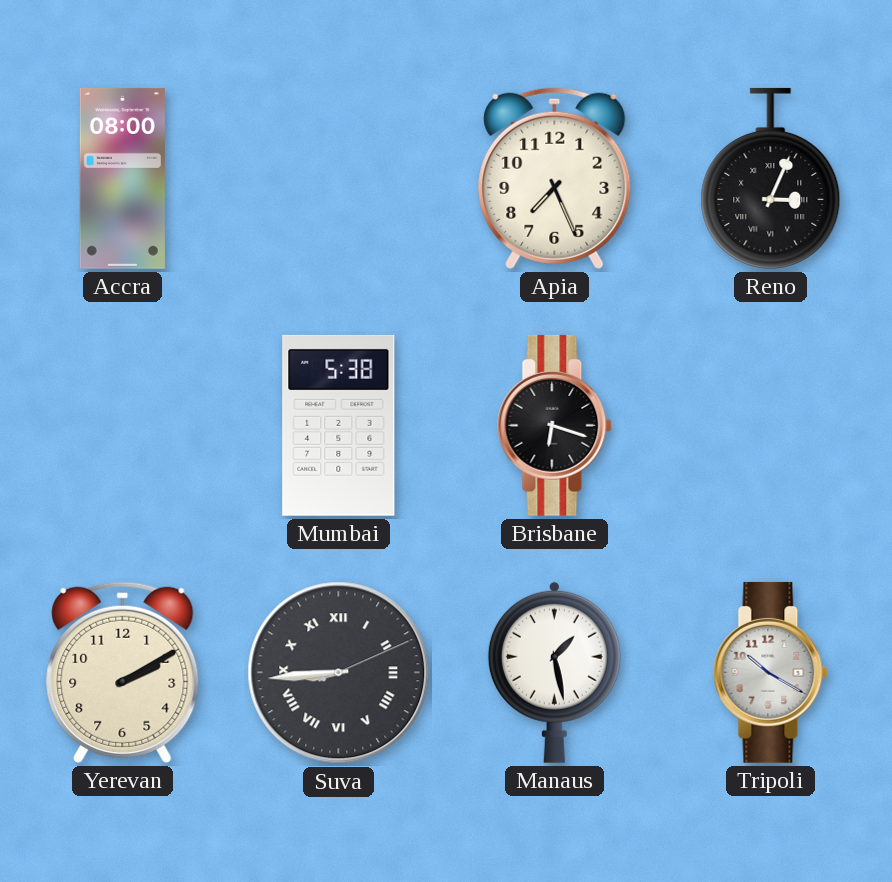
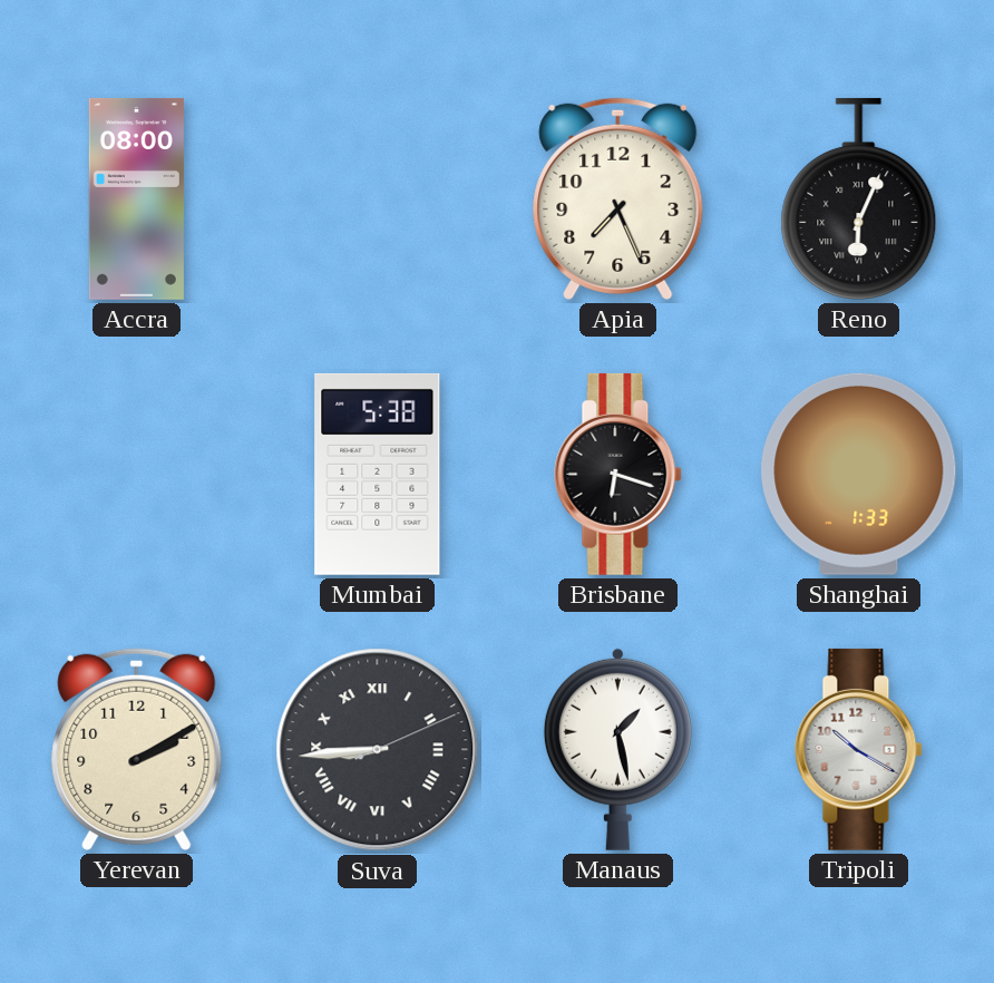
Reno: 3:04 -> 6:04
Shanghai: none -> 1:33
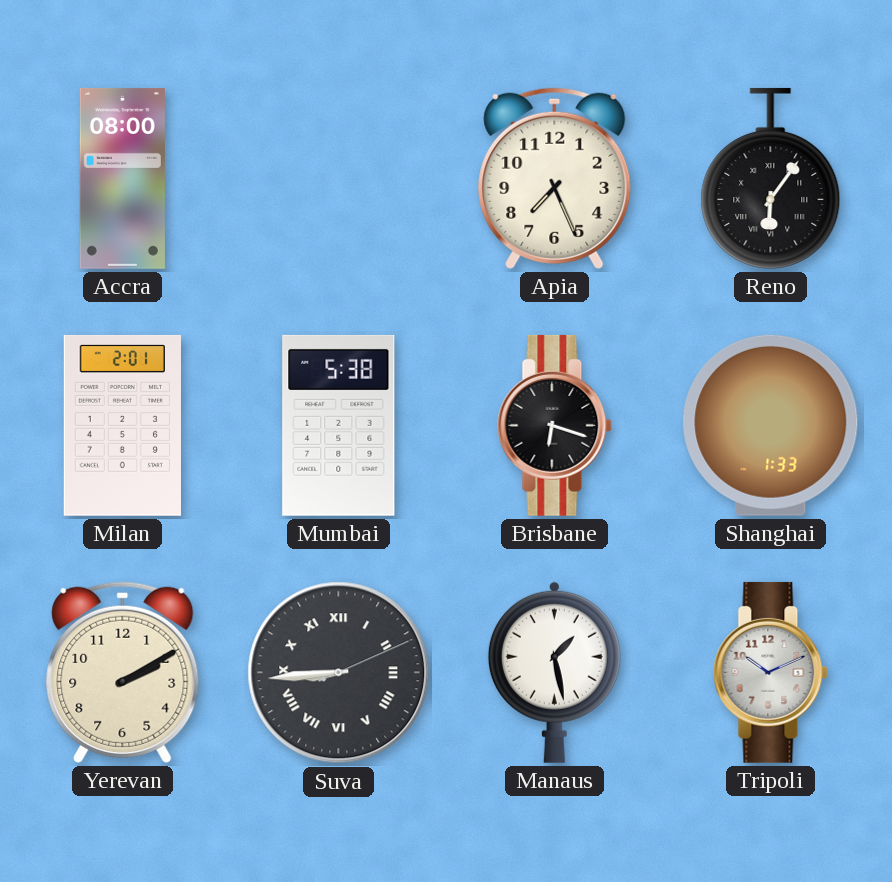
Reno: 6:04 -> 6:06
Milan: none -> 2:01
Tripoli: 10:20 -> 10:11
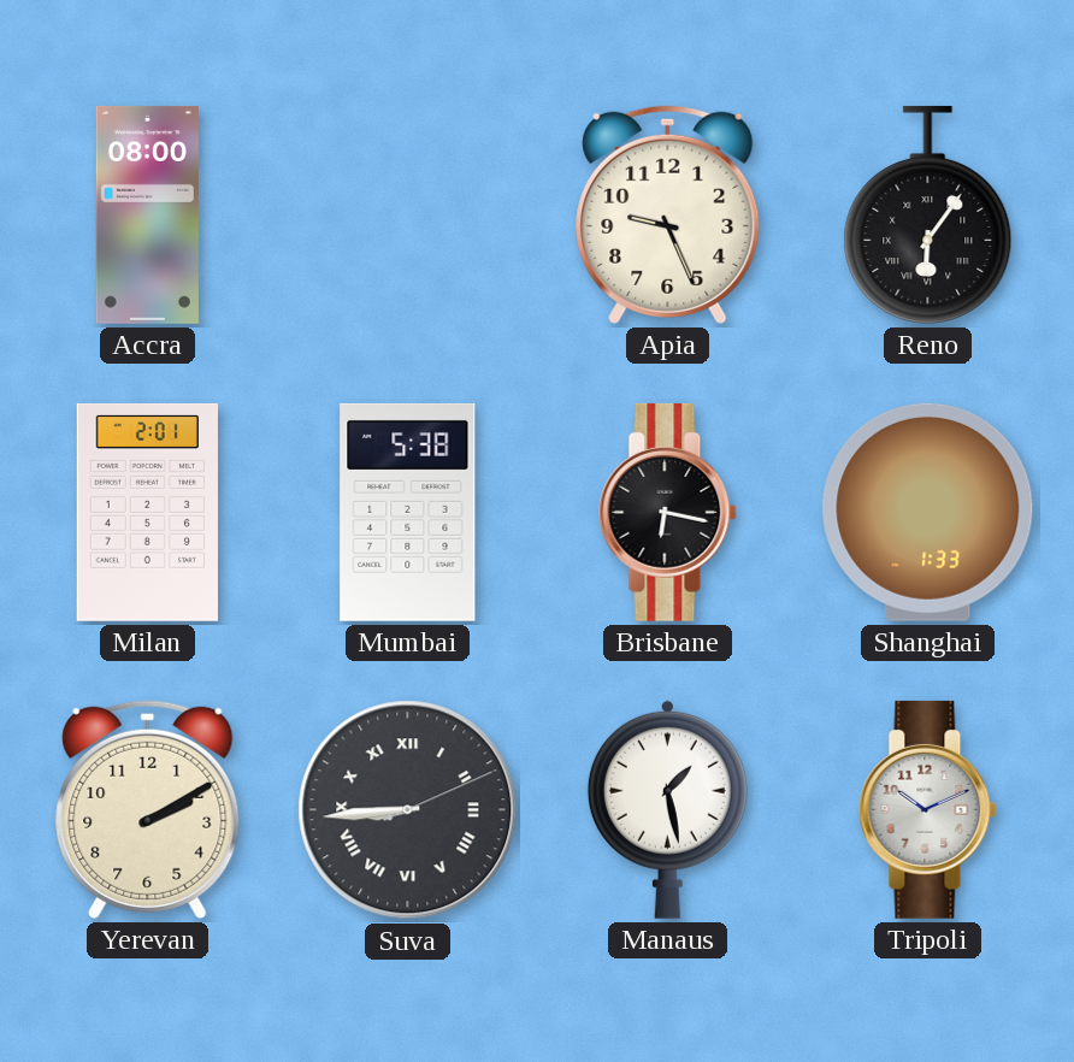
Apia: 7:26 -> 9:26
Brisbane: 6:18 -> 6:17
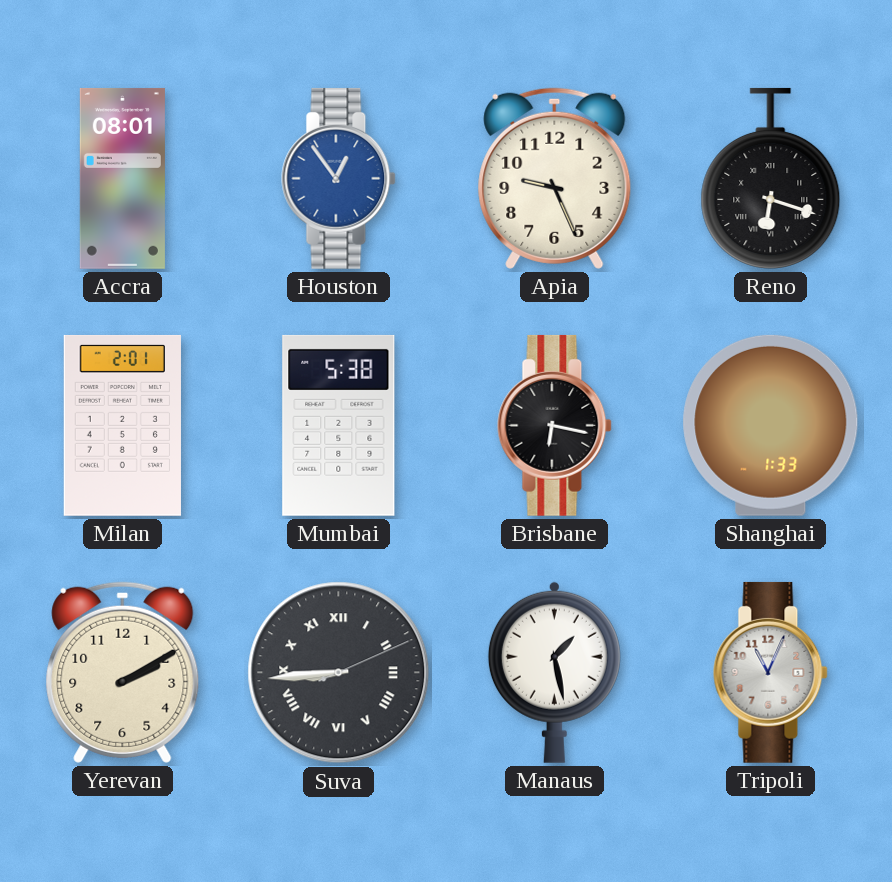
Accra: 08:00 -> 08:01
Houston: none -> 12:54
Reno: 6:06 -> 6:18
Tripoli: 10:11 -> 11:04
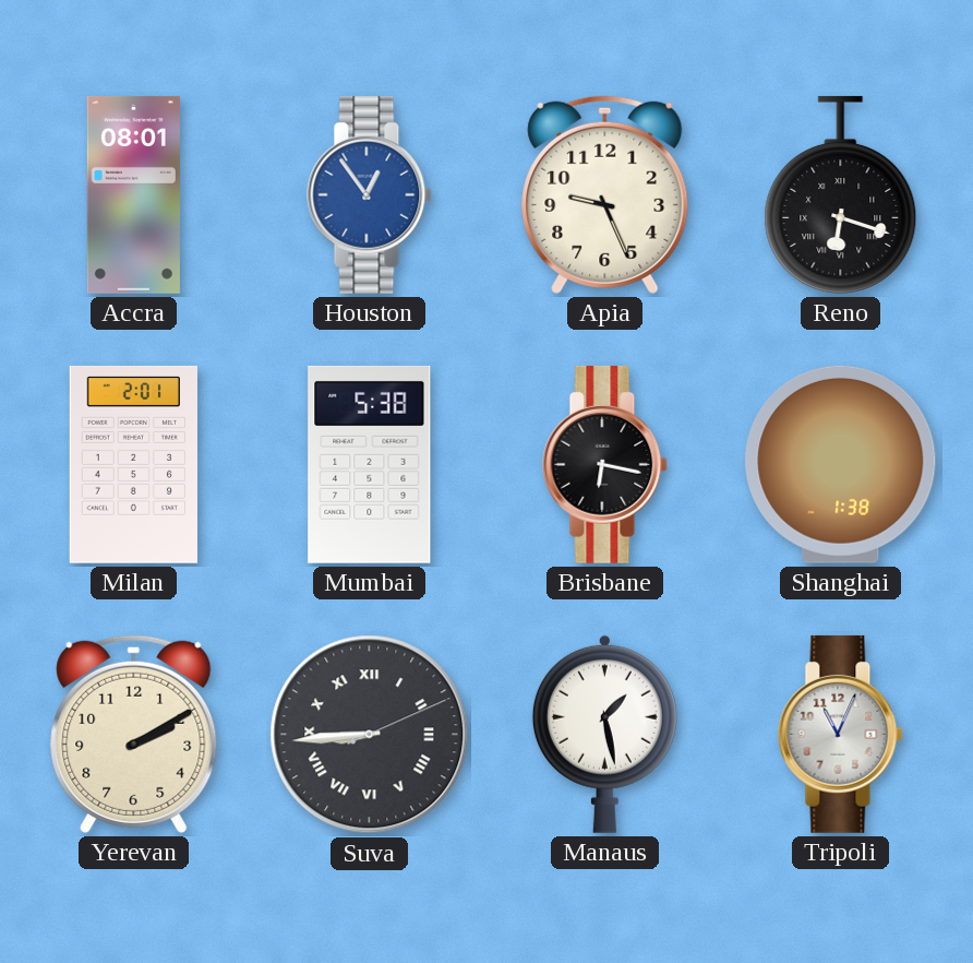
Shanghai: 1:33 -> 1:38
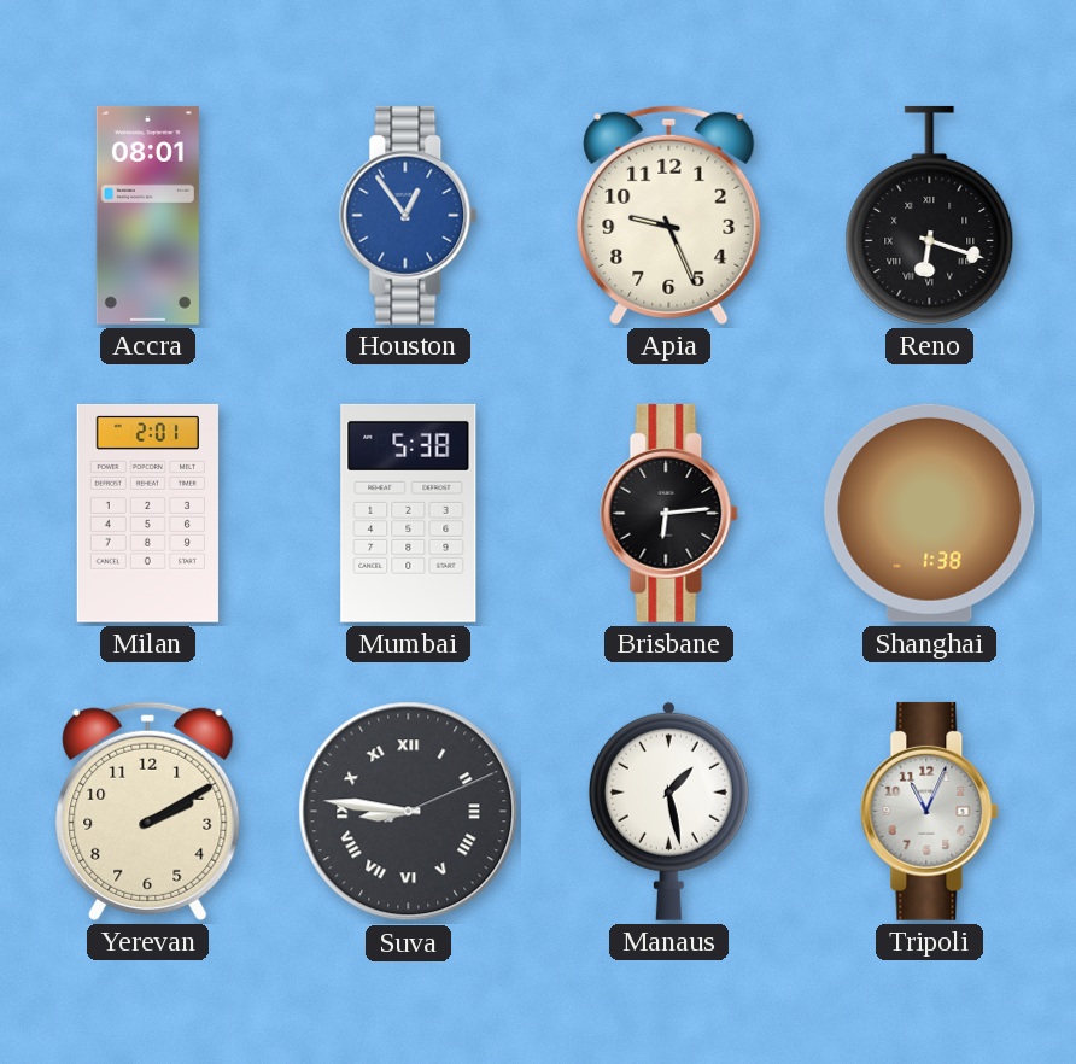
Brisbane: 6:17 -> 6:14
Suva: 8:44 -> 8:46
